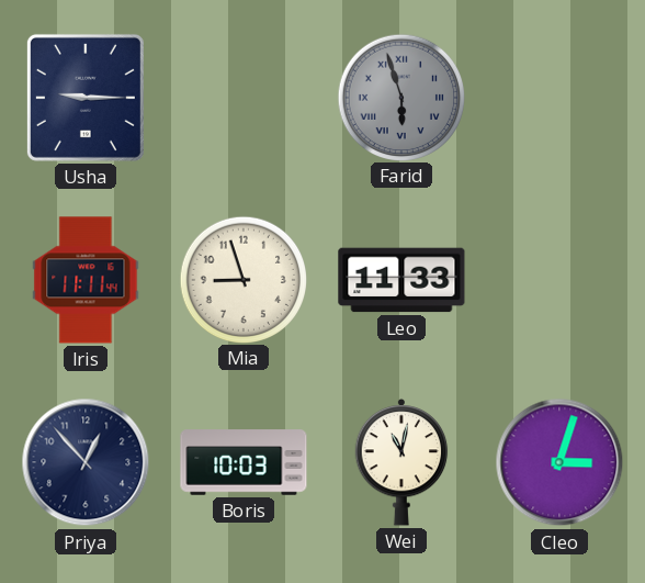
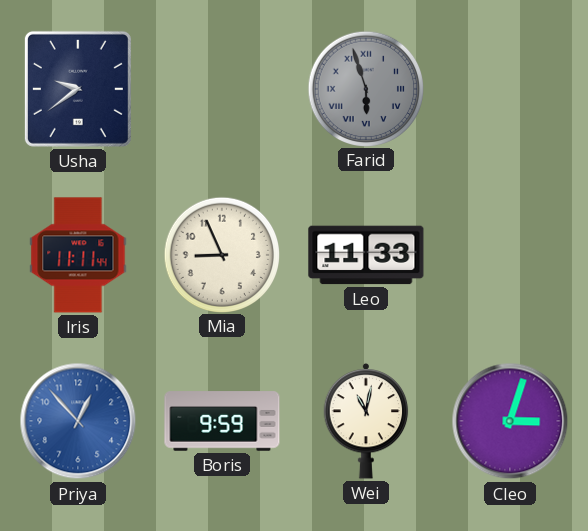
Usha: 9:15 -> 9:39
Mia: 8:57 -> 8:56
Priya dial: navy -> blue
Boris: 10:03 -> 9:59
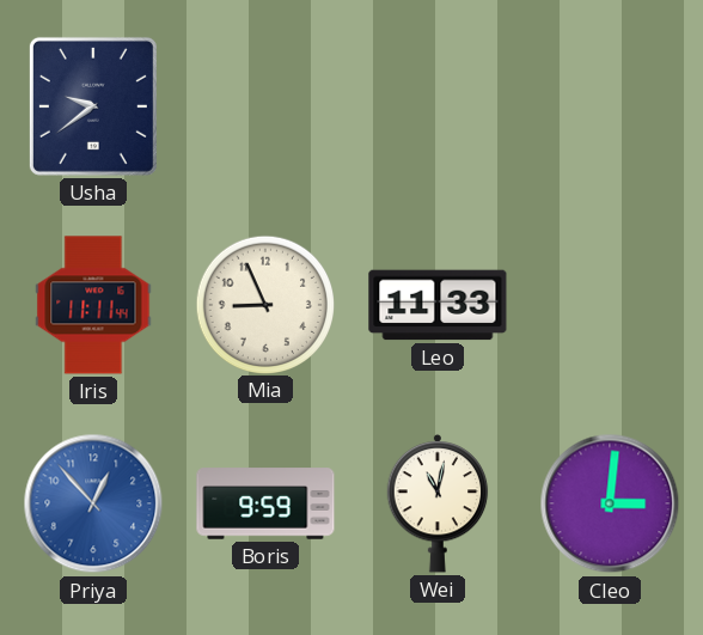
Farid: 5:57 -> none
Cleo: 3:03 -> 3:01
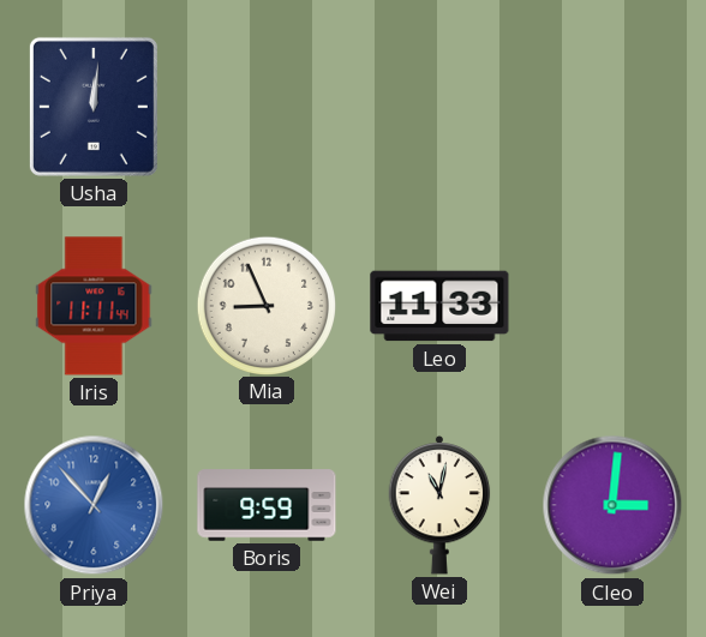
Usha: 9:39 -> 12:01
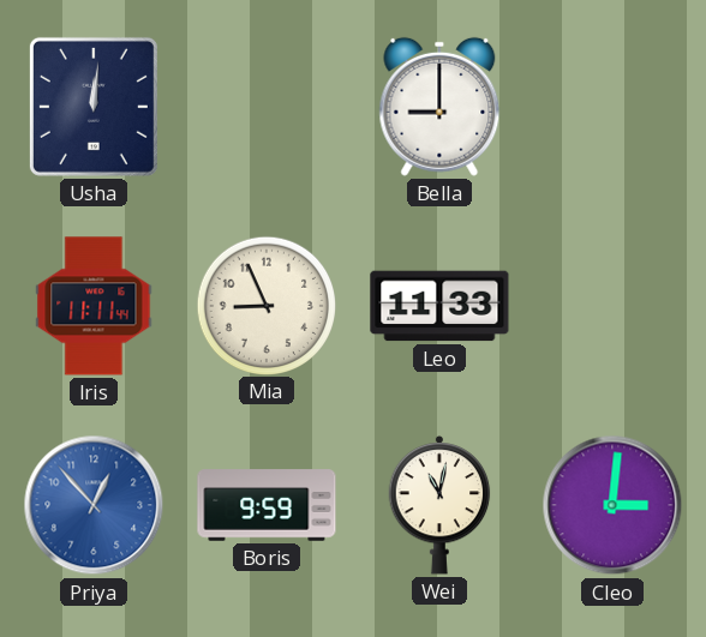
Bella: none -> 9:00
